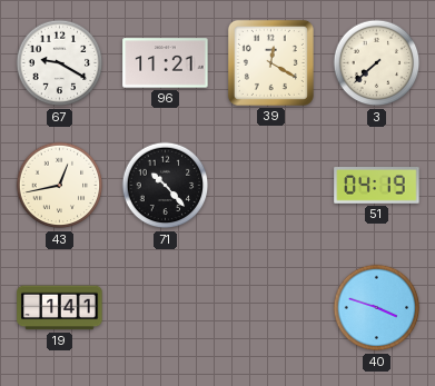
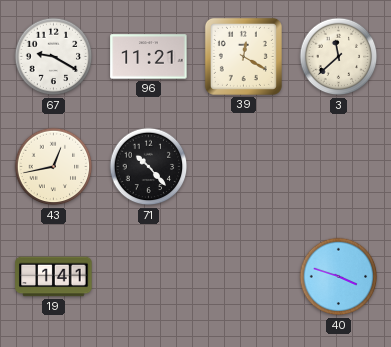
3: 7:38 -> 11:38
51: 04:19 -> none
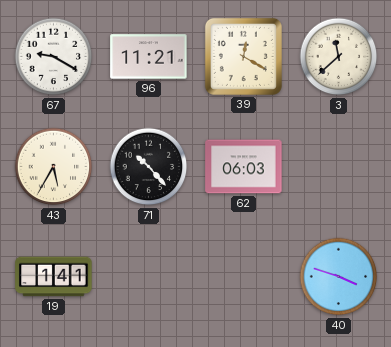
43: 12:43 -> 5:35
62: none -> 06:03
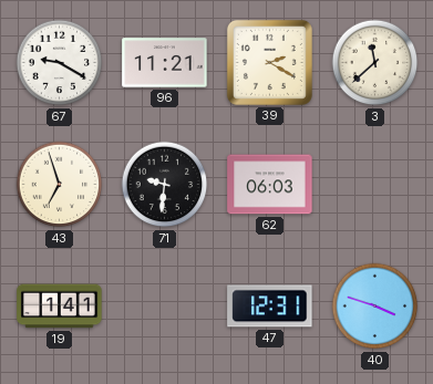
39: 12:20 -> 2:20
43: 5:35 -> 6:57
71: 10:23 -> 9:31
47: none -> 12:31
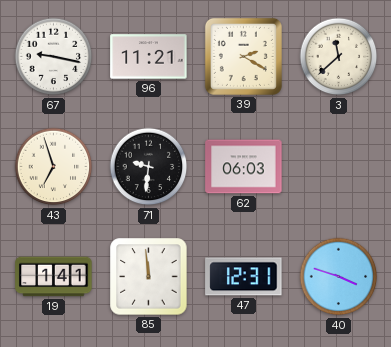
67: 9:20 -> 9:17
85: none -> 11:59
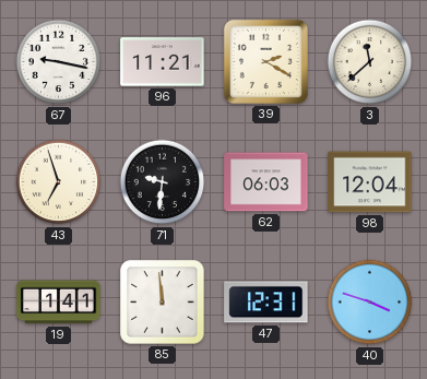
98: none -> 12:04
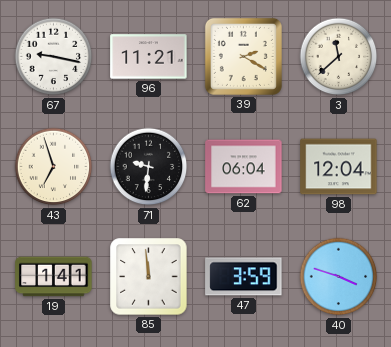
62: 06:03 -> 06:04
47: 12:31 -> 3:59
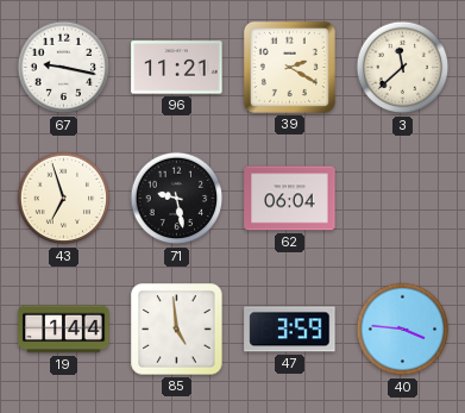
71: 9:31 -> 9:28
98: 12:04 -> none
19: 1:41 -> 1:44
85: 11:59 -> 4:59
40: 3:48 -> 3:46
